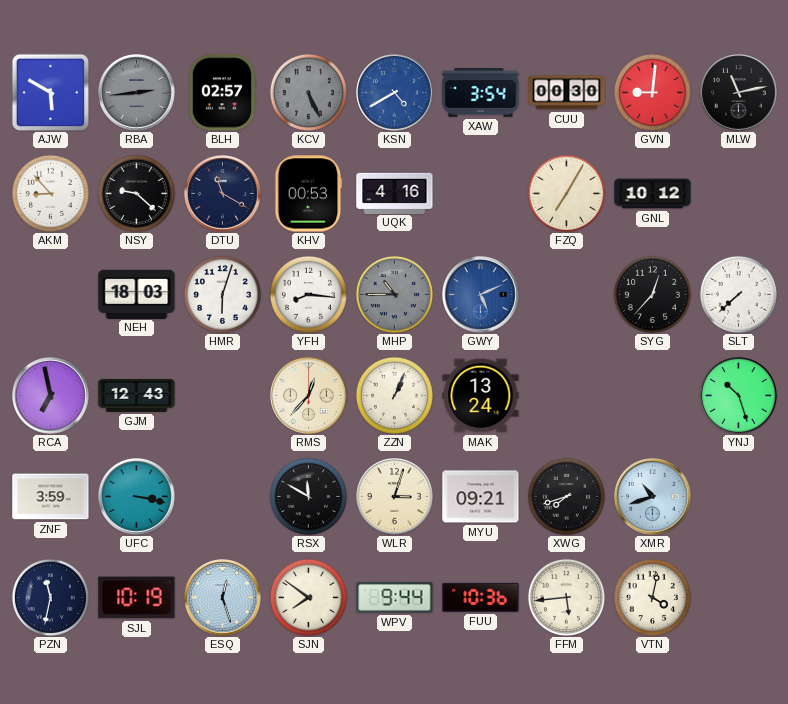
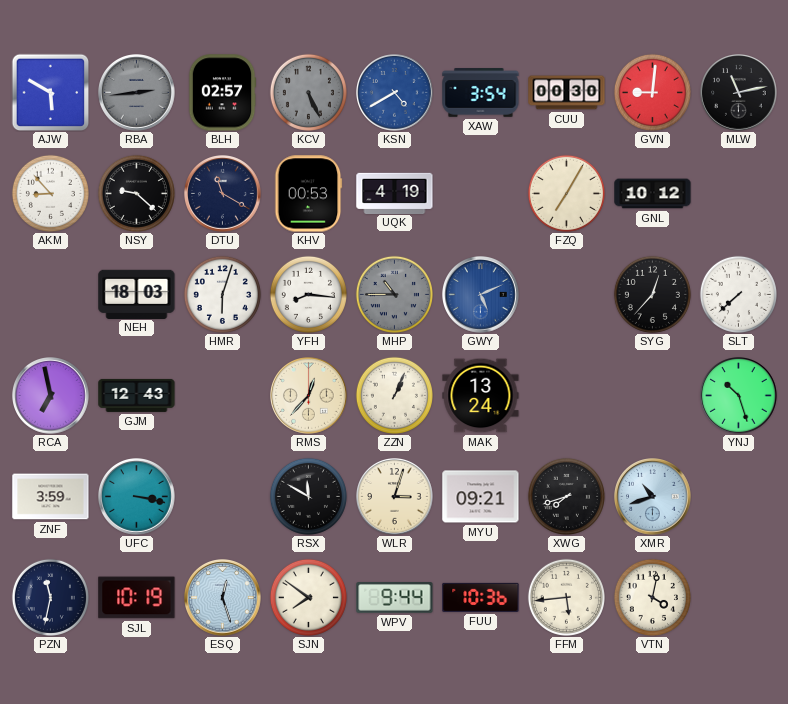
UQK: 4:16 -> 4:19
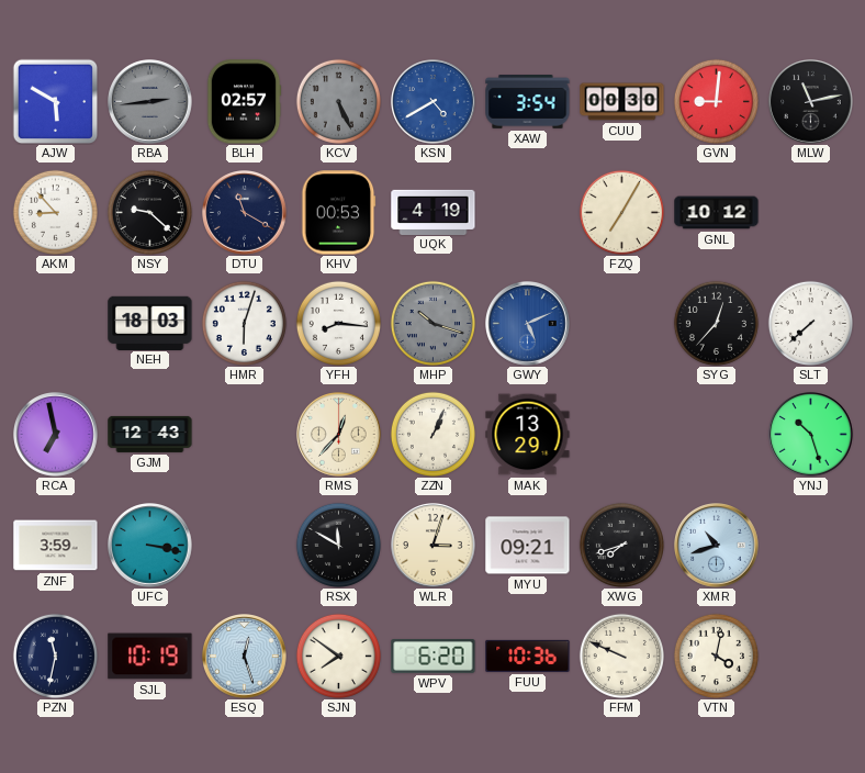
MHP: 10:45 -> 10:18
MAK: 13:24 -> 13:29
WPV: 9:44 -> 6:20
FFM: 5:44 -> 9:49
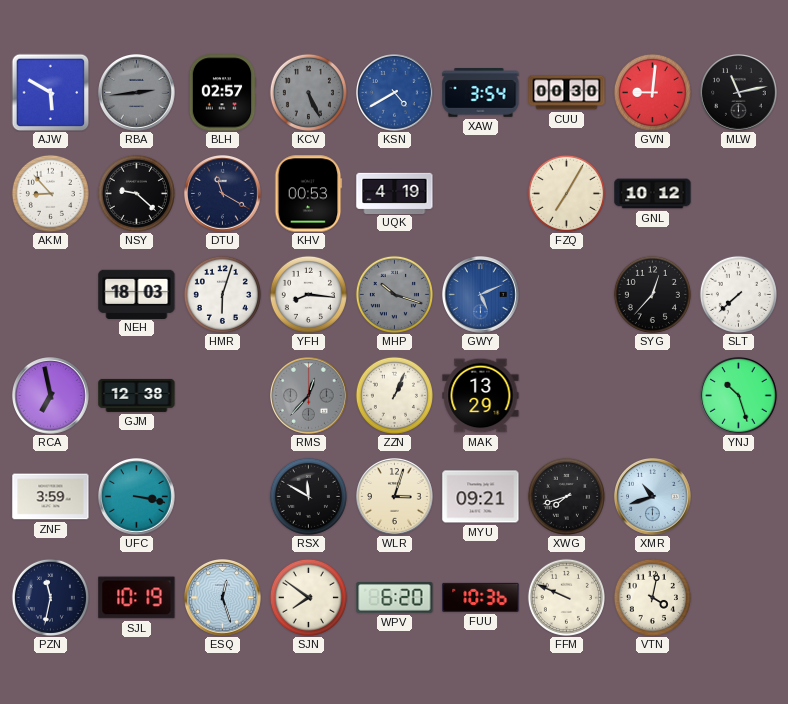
GJM: 12:43 -> 12:38
RMS dial: cream -> grey
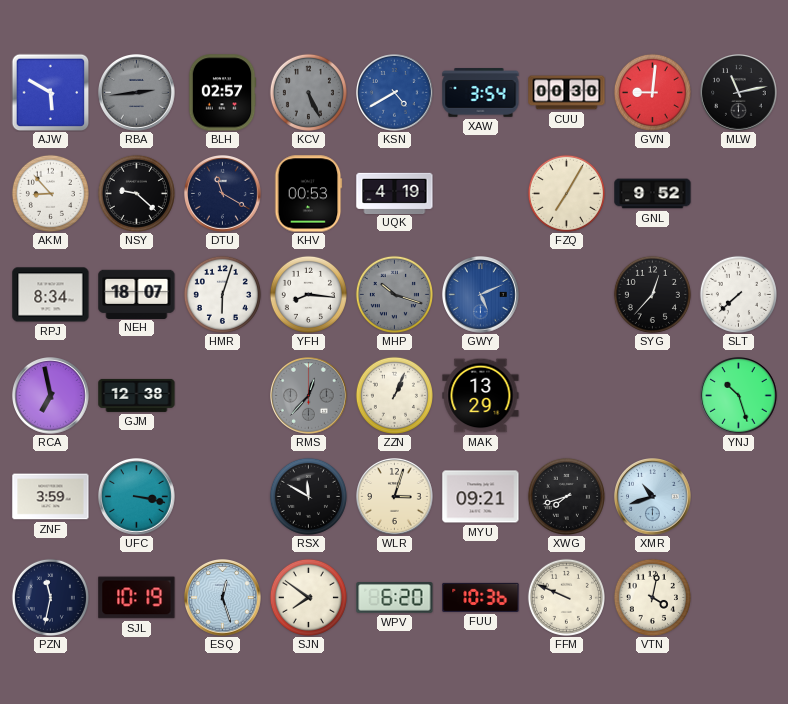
GNL: 10:12 -> 9:52
RPJ: none -> 8:34
NEH: 18:03 -> 18:07
